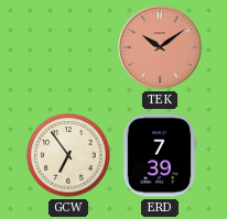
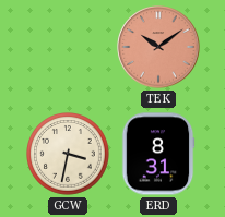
GCW: 6:54 -> 3:32
ERD: 7:39 -> 8:31
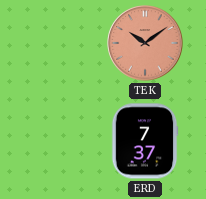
GCW: 3:32 -> none
ERD: 8:31 -> 7:37
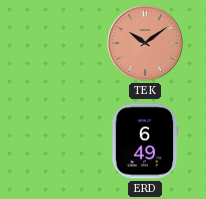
ERD: 7:37 -> 6:49
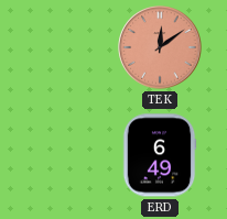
TEK: 10:09 -> 12:09
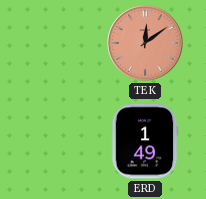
ERD: 6:49 -> 1:49
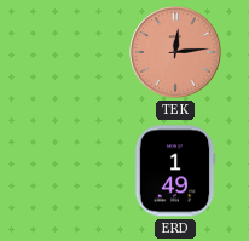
TEK: 12:09 -> 12:14
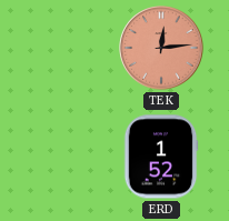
ERD: 1:49 -> 1:52
